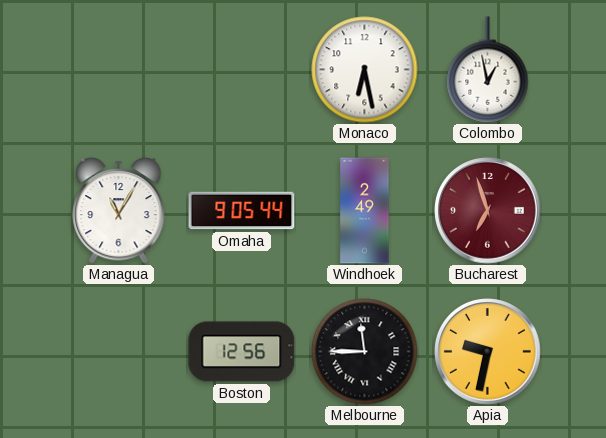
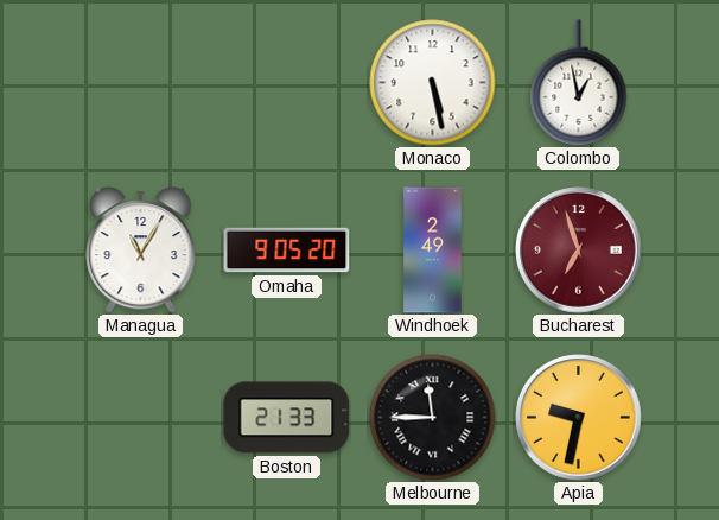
Monaco: 6:28 -> 5:28
Omaha: 9:05:44 -> 9:05:20
Boston: 12:56 -> 21:33
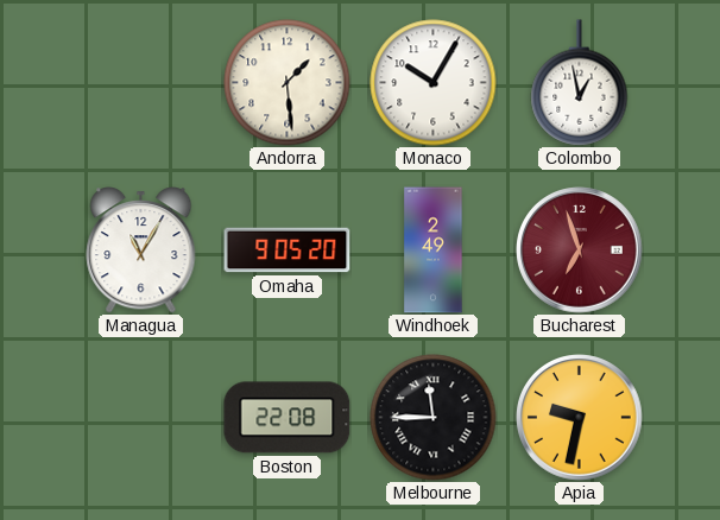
Andorra: none -> 1:29
Monaco: 5:28 -> 10:05
Boston: 21:33 -> 22:08
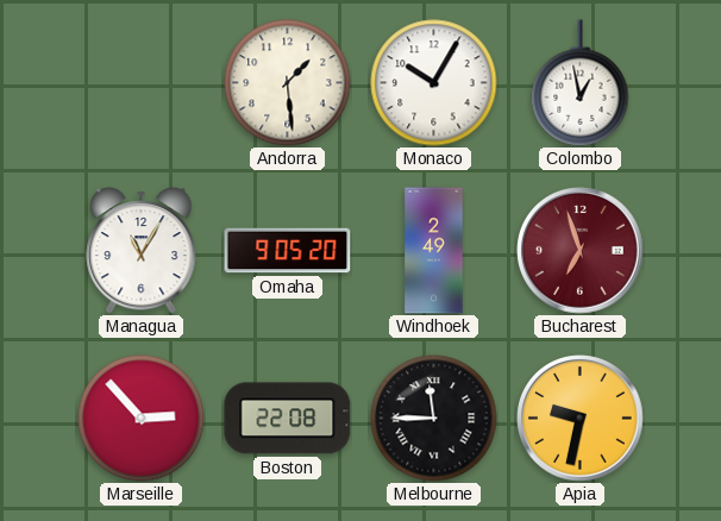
Marseille: none -> 2:53
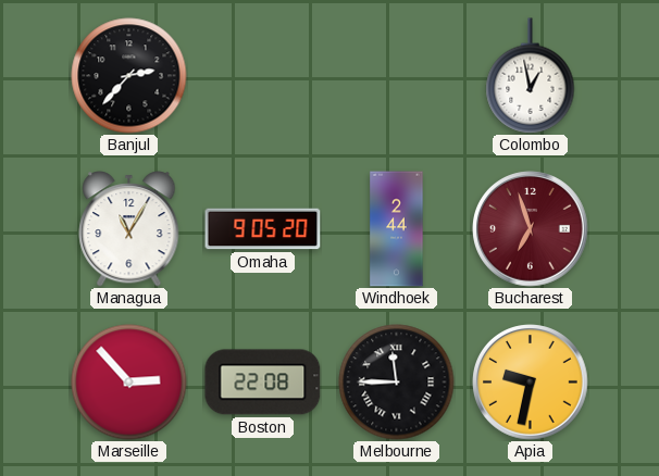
Banjul: none -> 2:37
Andorra: 1:29 -> none
Monaco: 10:05 -> none
Windhoek: 2:49 -> 2:44
